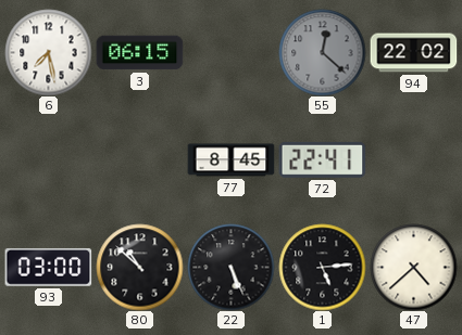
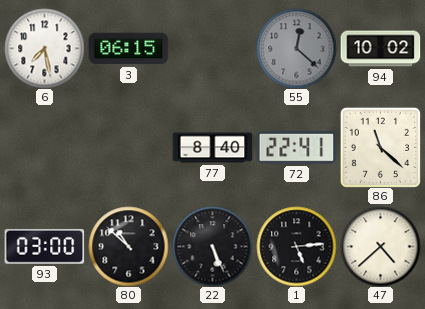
94: 22:02 -> 10:02
77: 8:45 -> 8:40
86: none -> 11:22
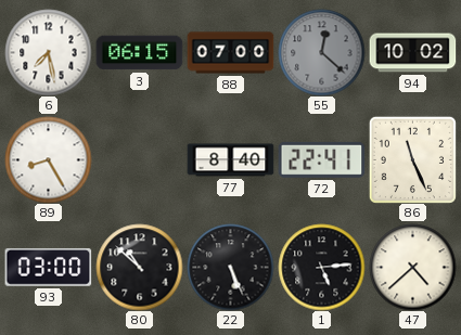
88: none -> 07:00
89: none -> 8:25
86: 11:22 -> 11:26
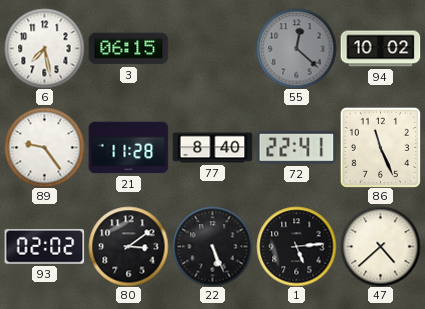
88: 07:00 -> none
89: 8:25 -> 9:24
21: none -> 11:28
93: 03:00 -> 02:02
80: 10:52 -> 3:09
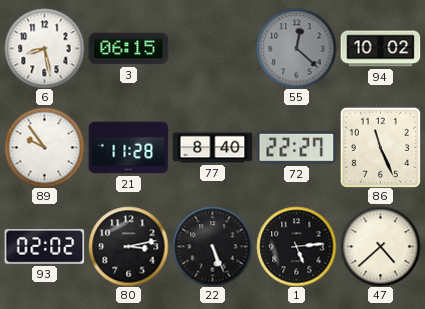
6: 7:28 -> 8:28
89: 9:24 -> 9:54
72: 22:41 -> 22:27
80: 3:09 -> 3:13
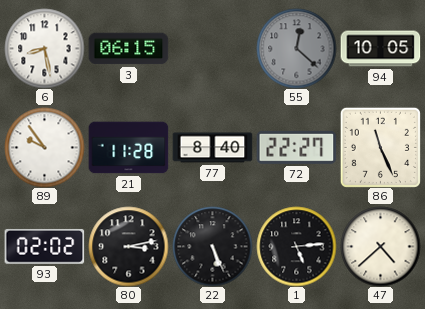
94: 10:02 -> 10:05
